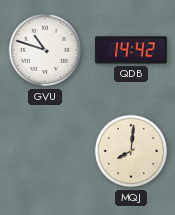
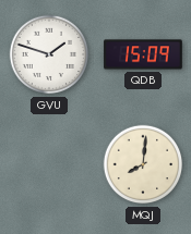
GVU: 10:48 -> 1:48
QDB: 14:42 -> 15:09
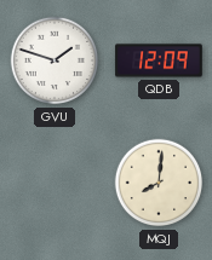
QDB: 15:09 -> 12:09
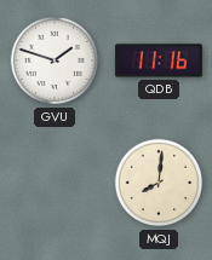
QDB: 12:09 -> 11:16
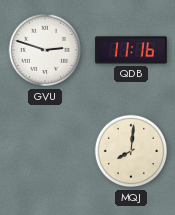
GVU: 1:48 -> 2:48
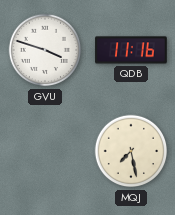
GVU: 2:48 -> 3:48
MQJ: 8:01 -> 7:28
